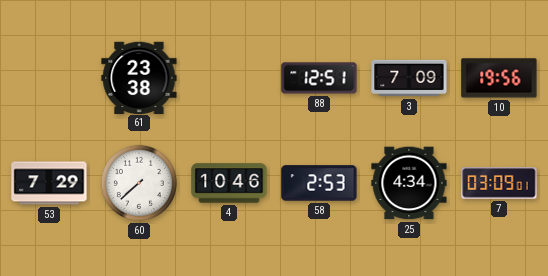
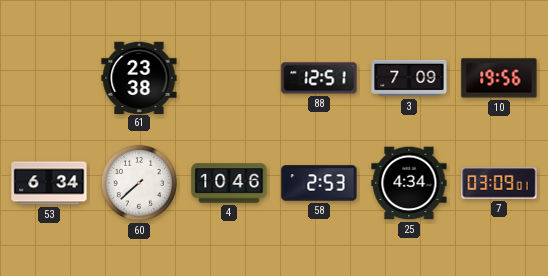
53: 7:29 -> 6:34
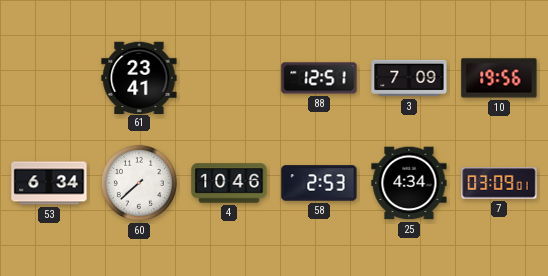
61: 23:38 -> 23:41
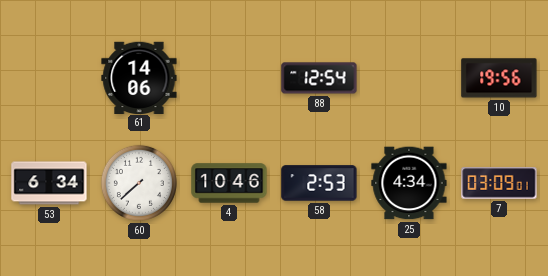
61: 23:41 -> 14:06
88: 12:51 -> 12:54
3: 7:09 -> none
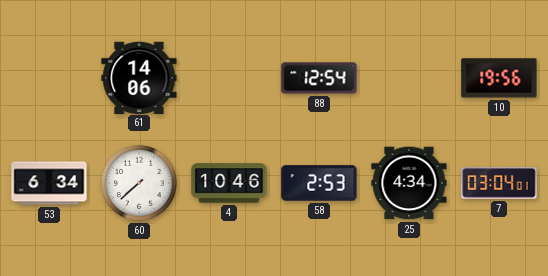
7: 03:09 -> 03:04
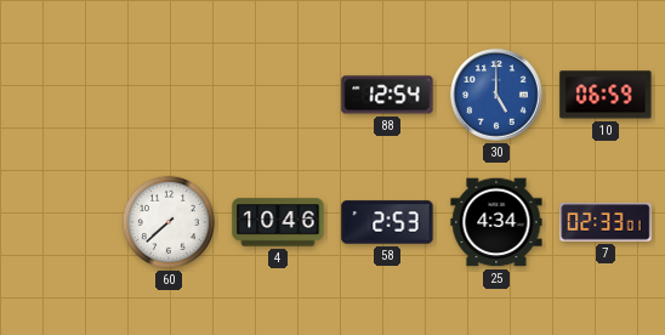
61: 14:06 -> none
30: none -> 5:00
10: 19:56 -> 06:59
53: 6:34 -> none
7: 03:04 -> 02:33
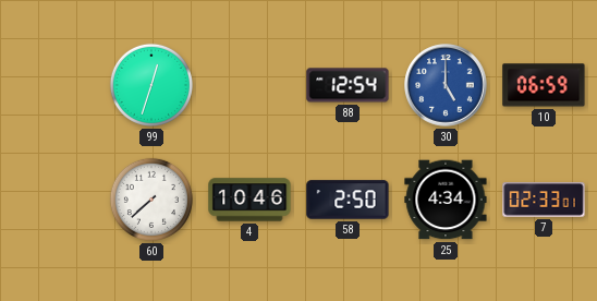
99: none -> 12:33
58: 2:53 -> 2:50
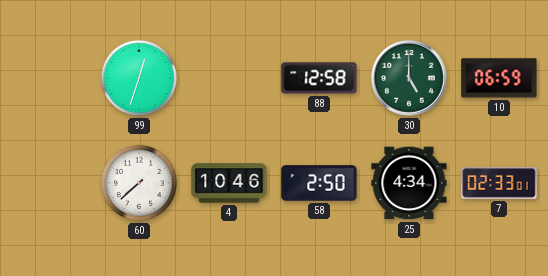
88: 12:54 -> 12:58
30 dial: blue -> green
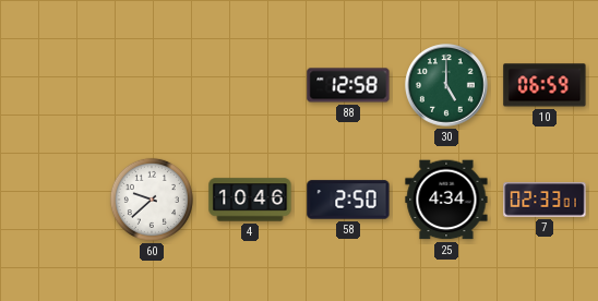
99: 12:33 -> none
60: 7:38 -> 9:38
